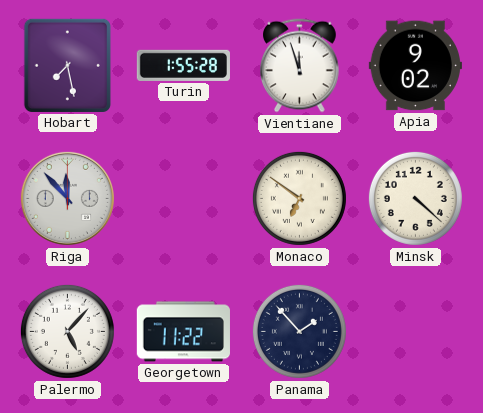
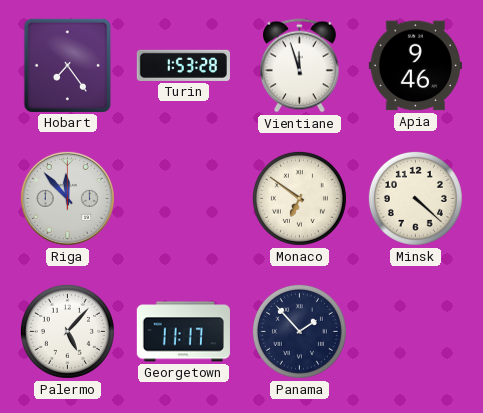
Hobart: 7:28 -> 7:24
Turin: 1:55 -> 1:53
Apia: 9:02 -> 9:46
Georgetown: 11:22 -> 11:17
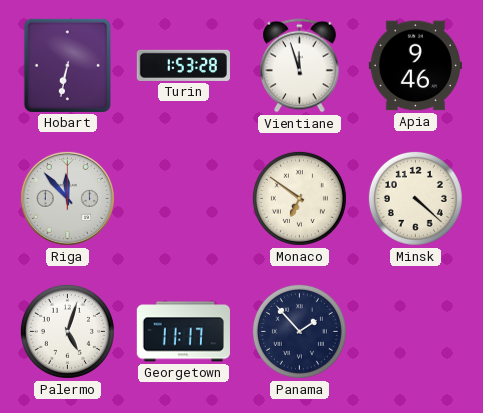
Hobart: 7:24 -> 6:32
Palermo: 5:07 -> 5:03
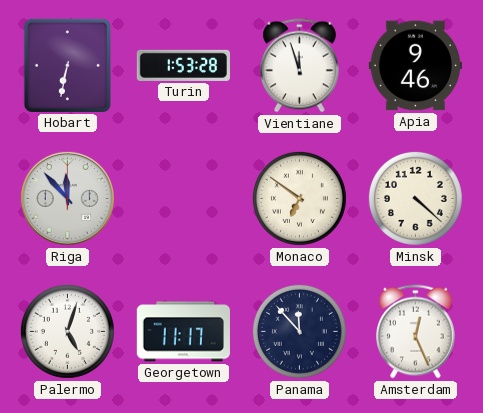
Panama: 1:53 -> 11:53
Amsterdam: none -> 12:26
